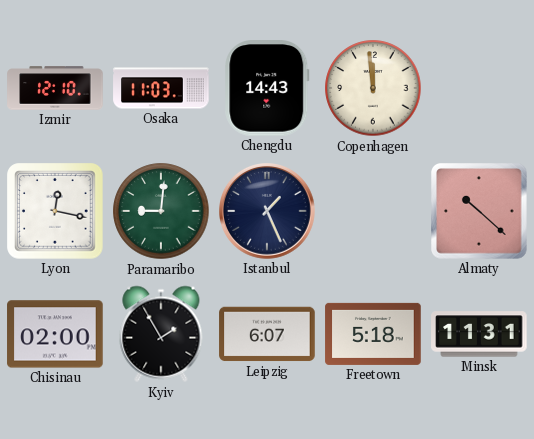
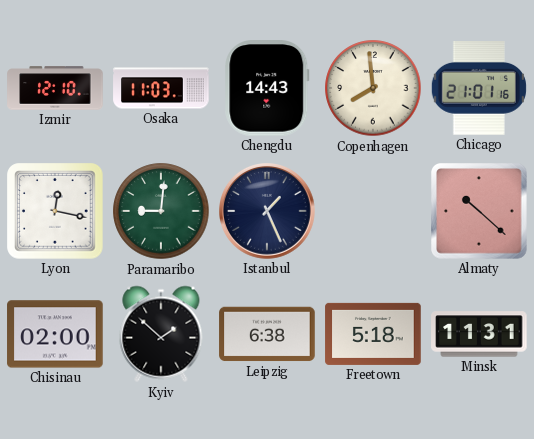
Copenhagen: 11:59 -> 7:59
Chicago: none -> 21:01
Kyiv: 1:55 -> 1:52
Leipzig: 6:07 -> 6:38
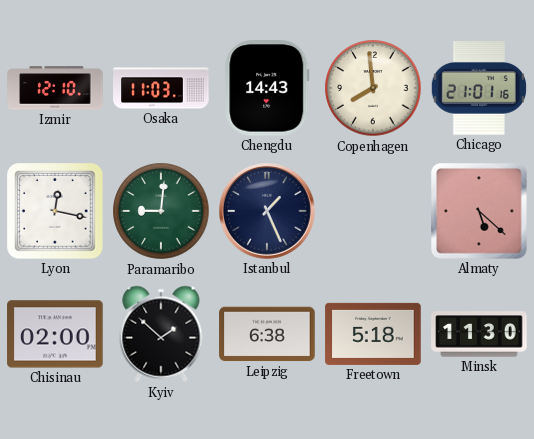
Almaty: 10:22 -> 5:22
Minsk: 11:31 -> 11:30
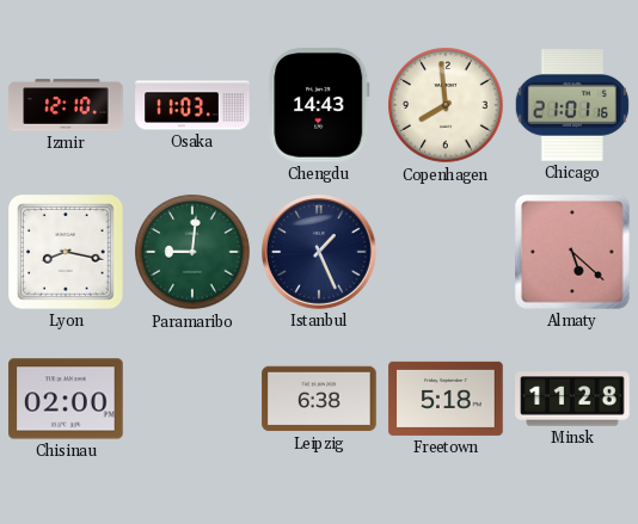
Lyon: 12:17 -> 8:17
Kyiv: 1:52 -> none
Minsk: 11:30 -> 11:28
